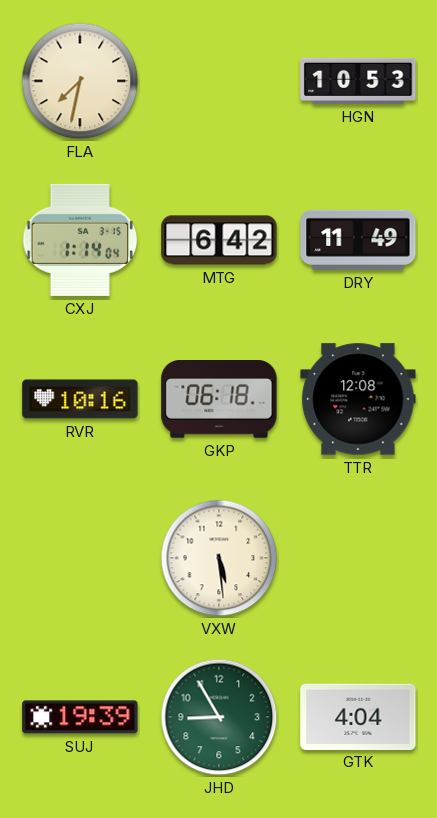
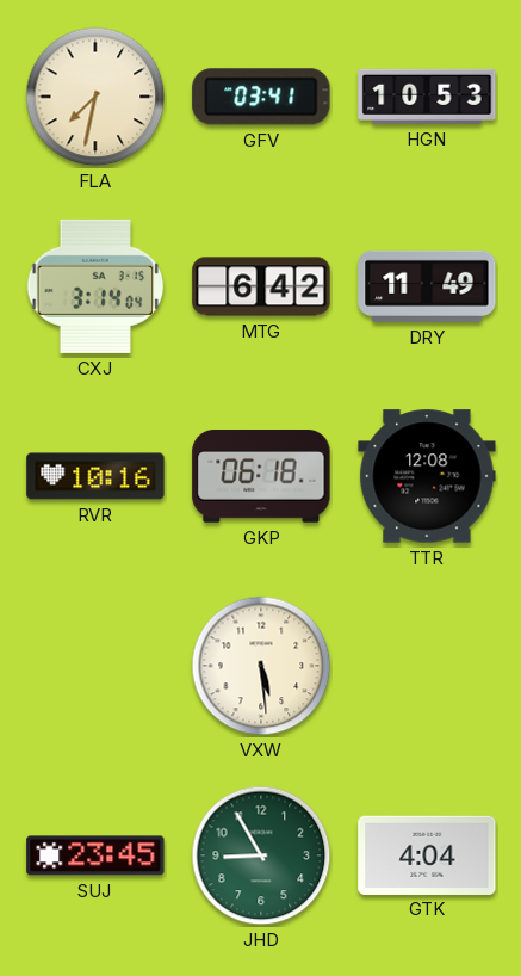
GFV: none -> 03:41
CXJ: 1:14 -> 3:14
SUJ: 19:39 -> 23:45
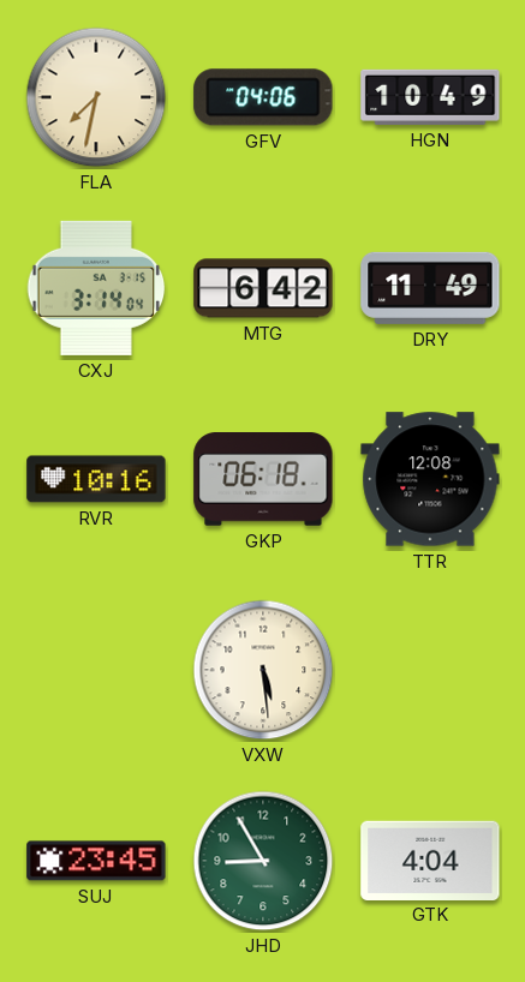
GFV: 03:41 -> 04:06
HGN: 10:53 -> 10:49
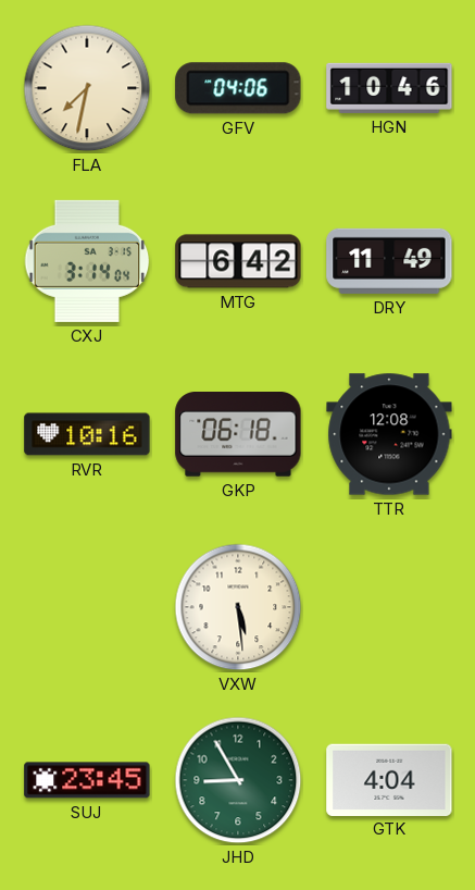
HGN: 10:49 -> 10:46
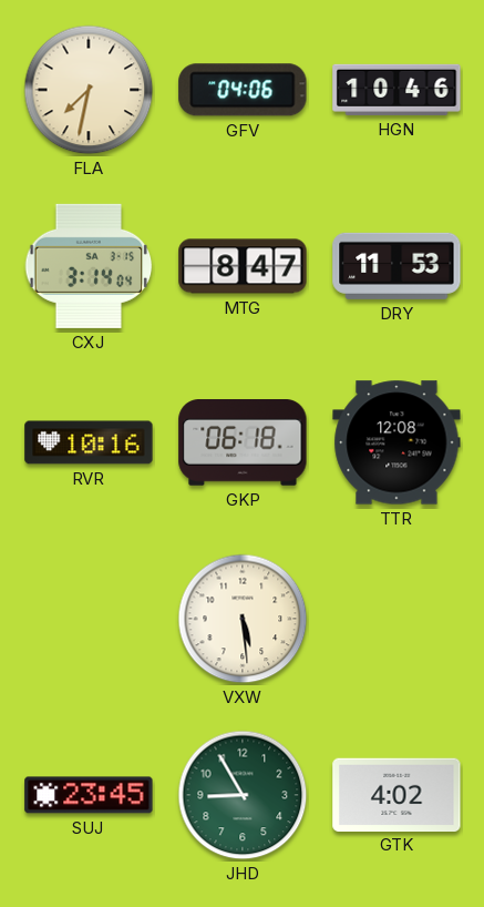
MTG: 6:42 -> 8:47
DRY: 11:49 -> 11:53
GTK: 4:04 -> 4:02
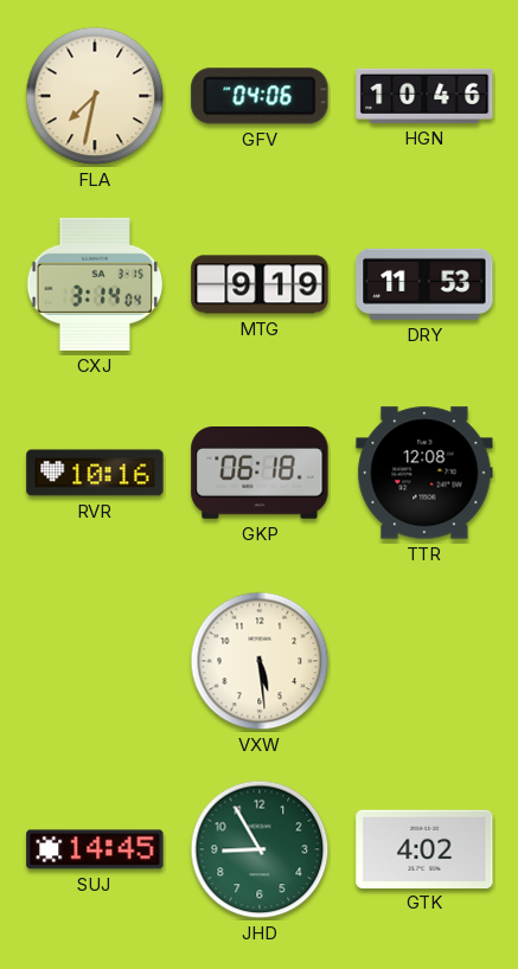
MTG: 8:47 -> 9:19
SUJ: 23:45 -> 14:45
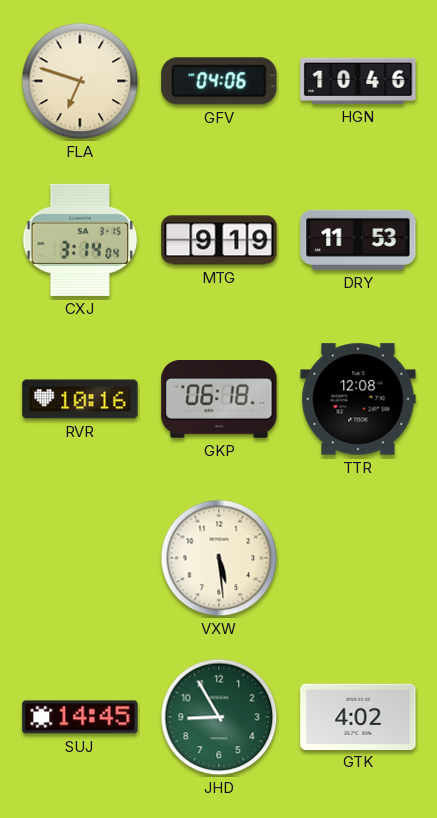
FLA: 7:32 -> 6:48
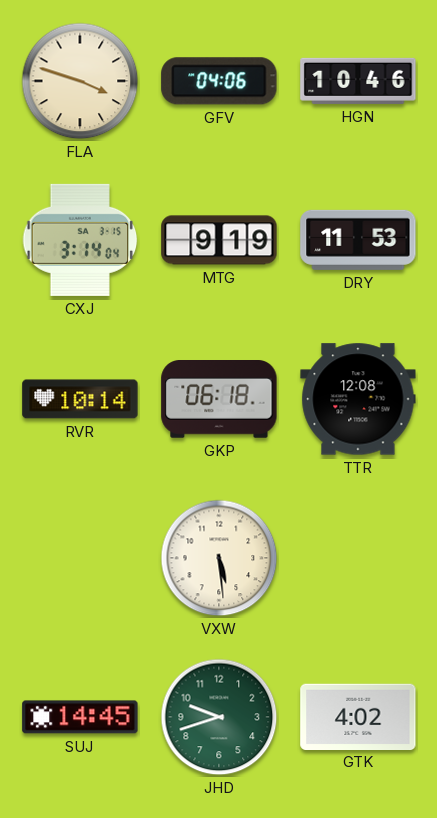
FLA: 6:48 -> 3:48
RVR: 10:16 -> 10:14
JHD: 8:55 -> 9:42
